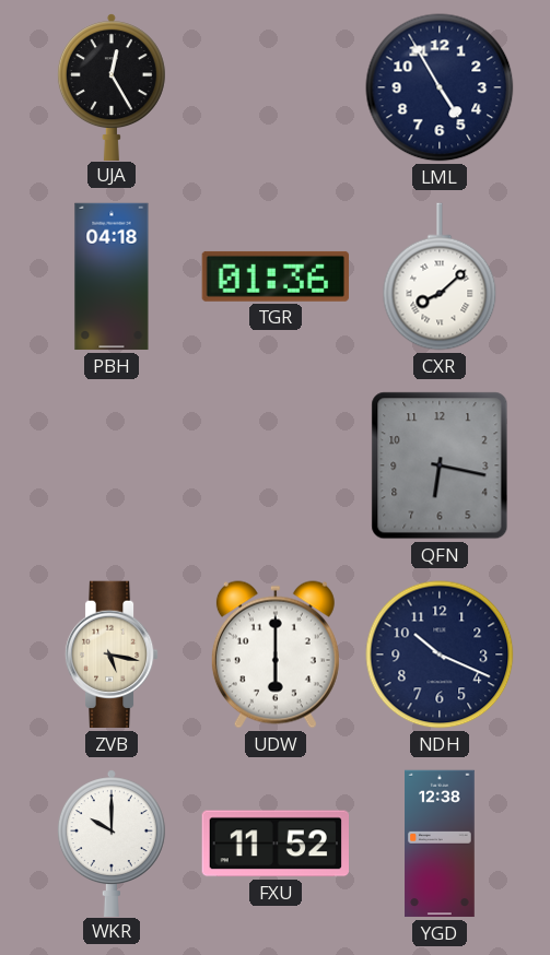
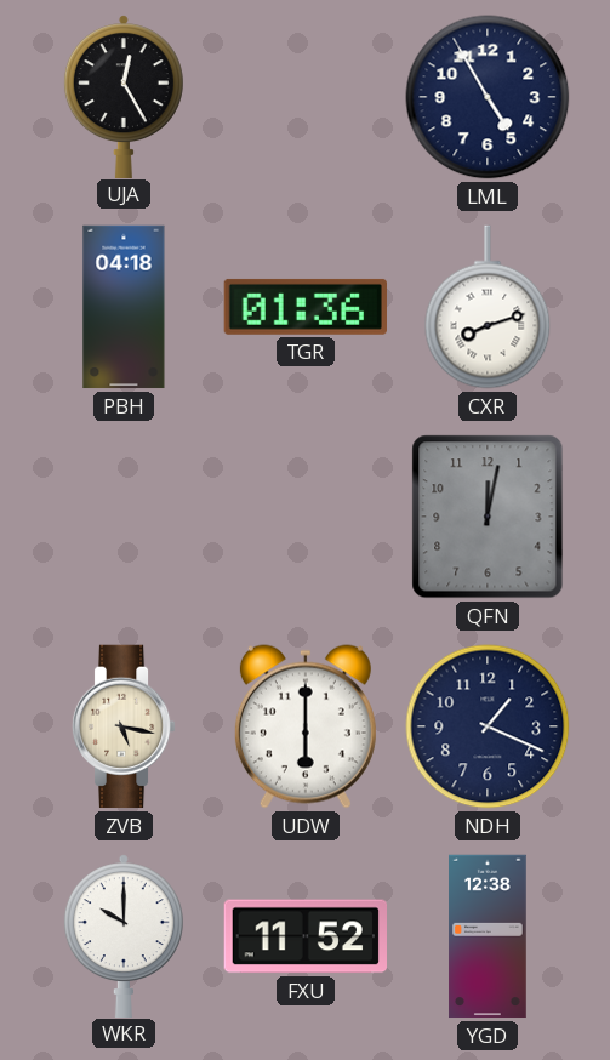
CXR: 8:08 -> 8:12
QFN: 6:17 -> 12:02
NDH: 10:19 -> 1:19
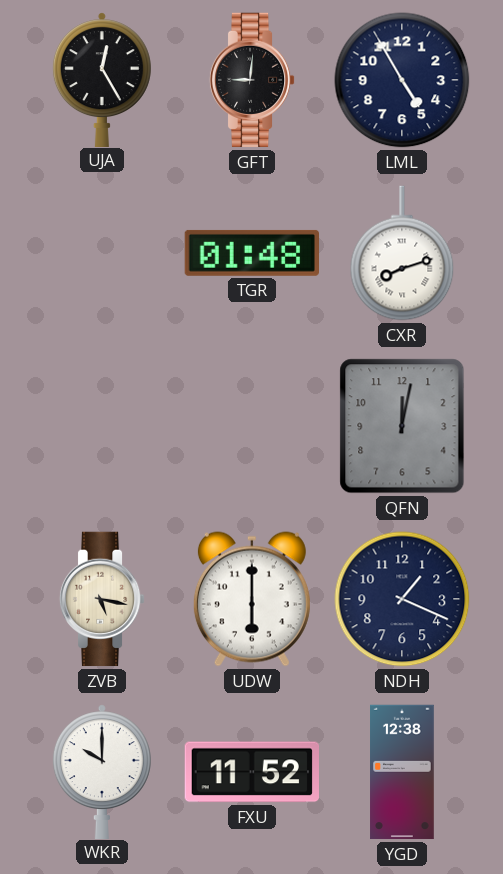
GFT: none -> 9:01
PBH: 04:18 -> none
TGR: 01:36 -> 01:48
